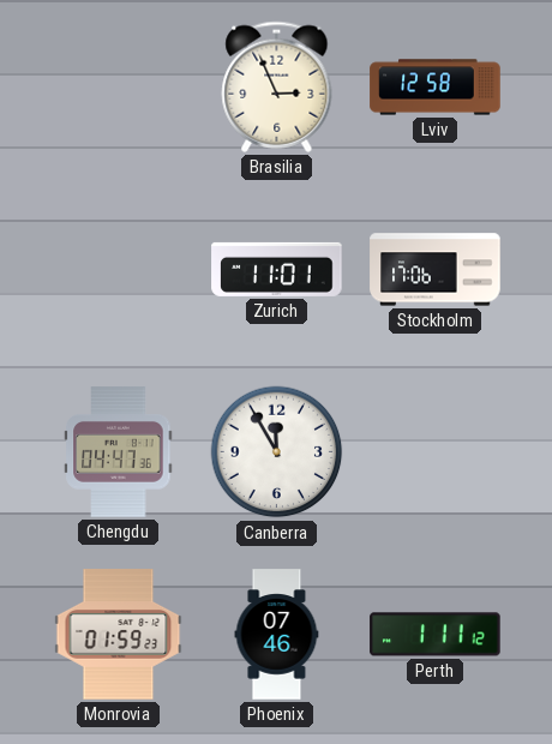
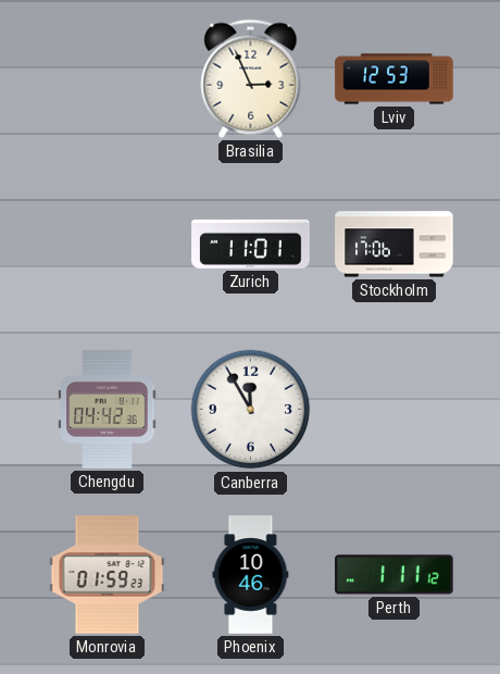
Lviv: 12:58 -> 12:53
Chengdu: 04:47 -> 04:42
Phoenix: 07:46 -> 10:46
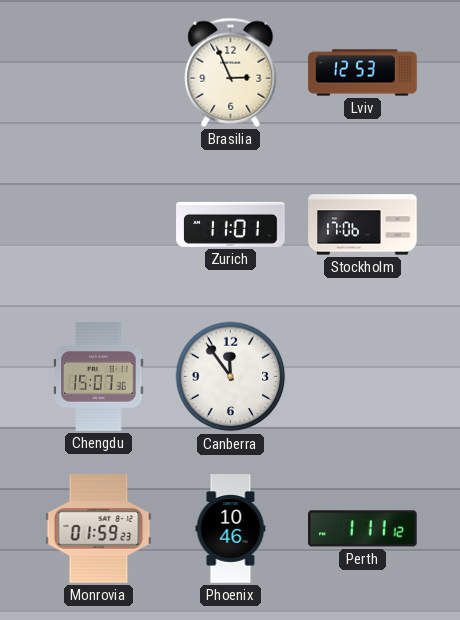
Chengdu: 04:42 -> 15:07
Canberra: 11:55 -> 11:54
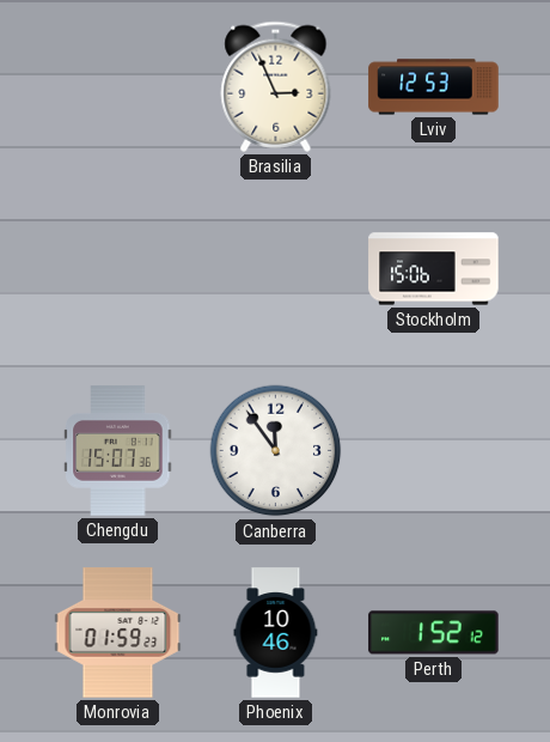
Zurich: 11:01 -> none
Stockholm: 17:06 -> 15:06
Perth: 1:11 -> 1:52
